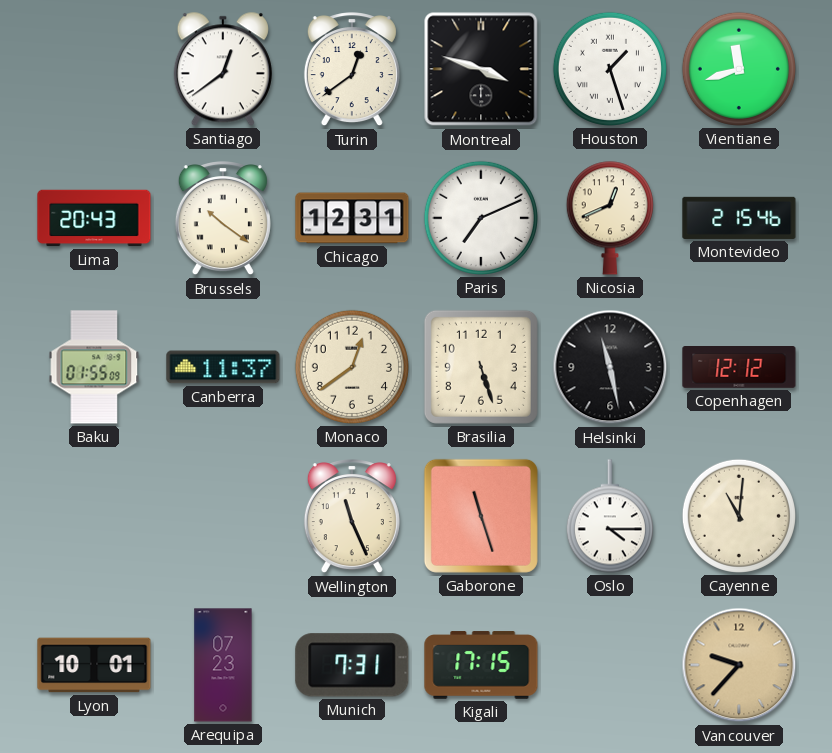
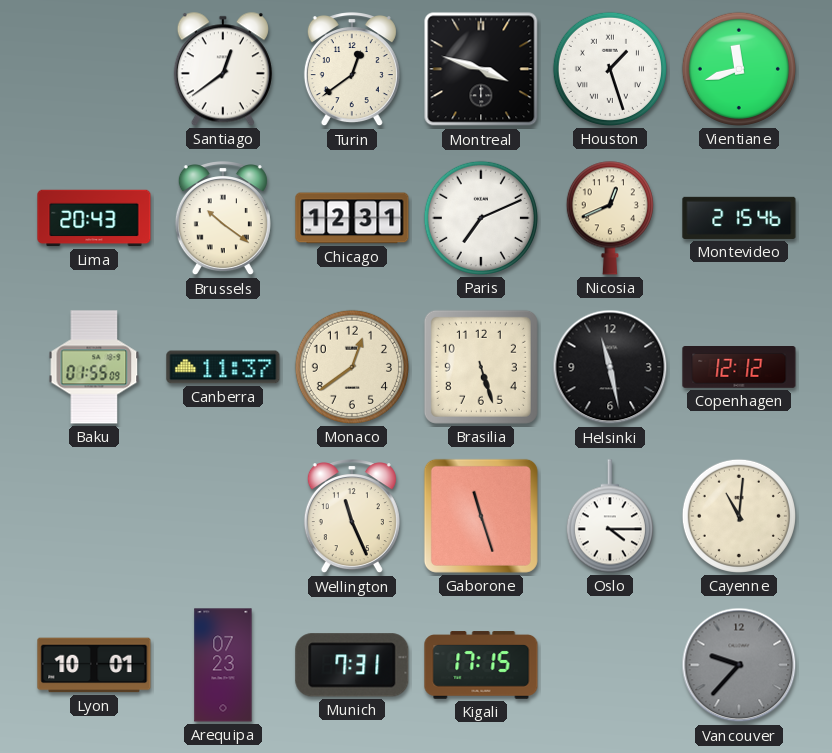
Vancouver dial: champagne -> grey
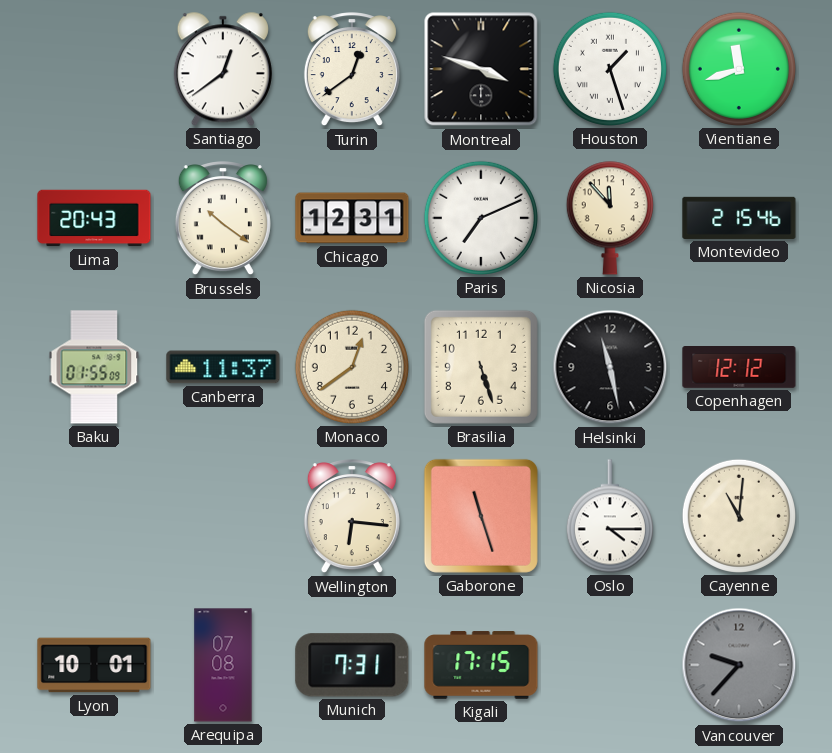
Nicosia: 12:41 -> 11:53
Wellington: 11:26 -> 6:16
Arequipa: 07:23 -> 07:08
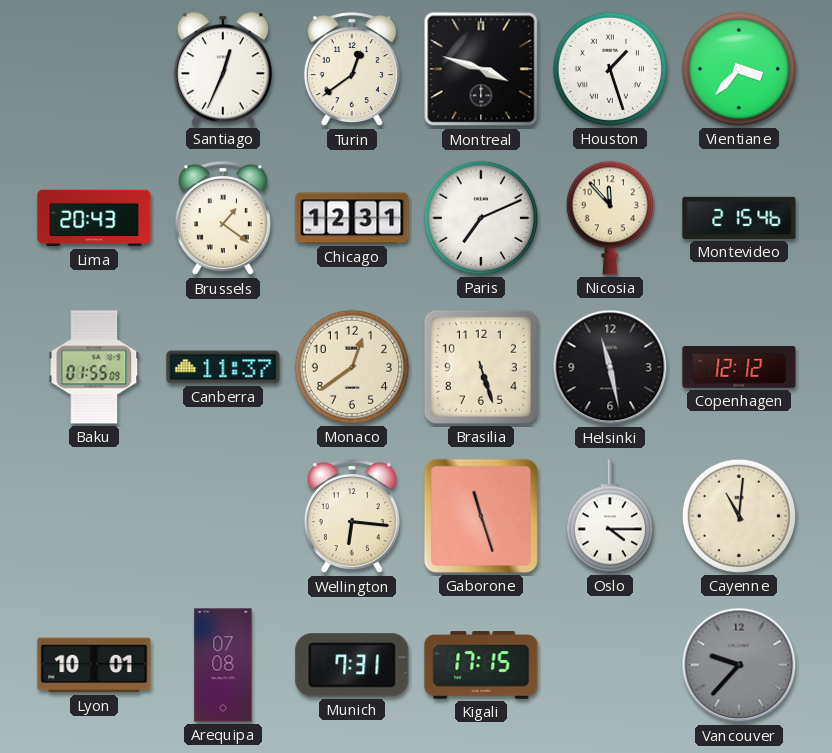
Santiago: 12:39 -> 12:34
Vientiane: 11:42 -> 3:37
Brussels: 10:21 -> 1:21
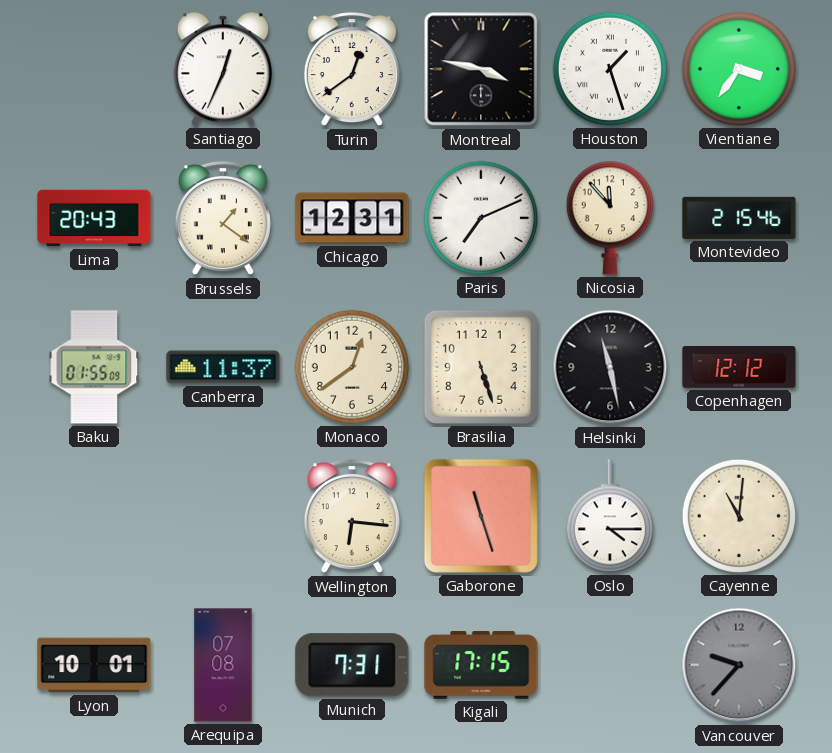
Montreal: 3:48 -> 3:47
Vientiane: 3:37 -> 3:36
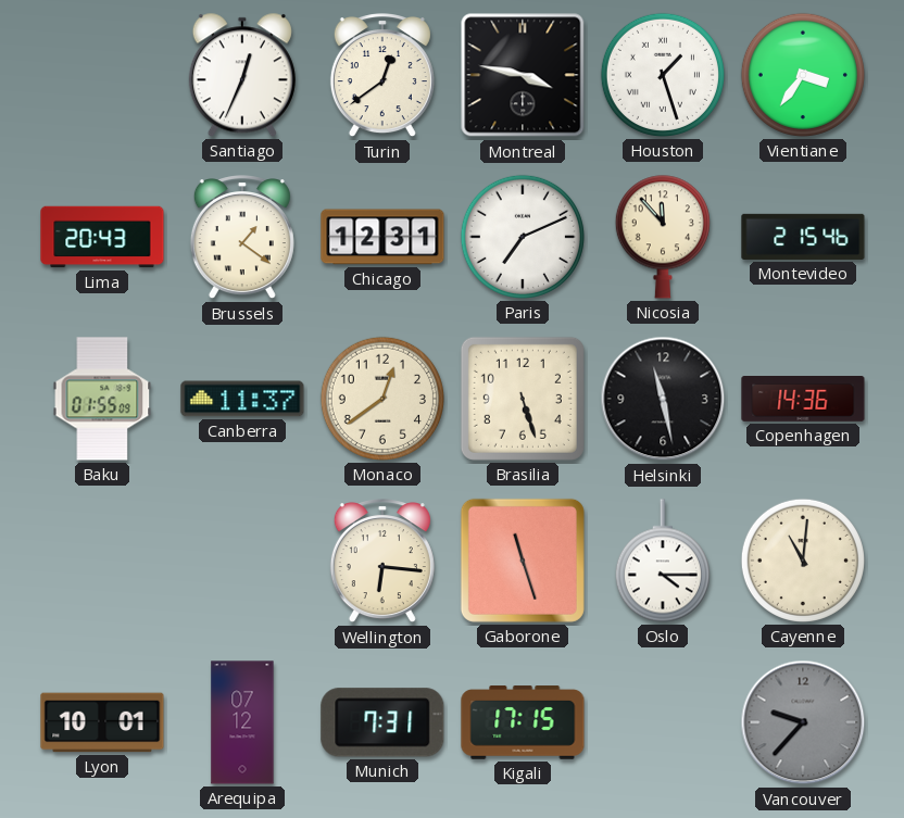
Copenhagen: 12:12 -> 14:36
Arequipa: 07:08 -> 07:12
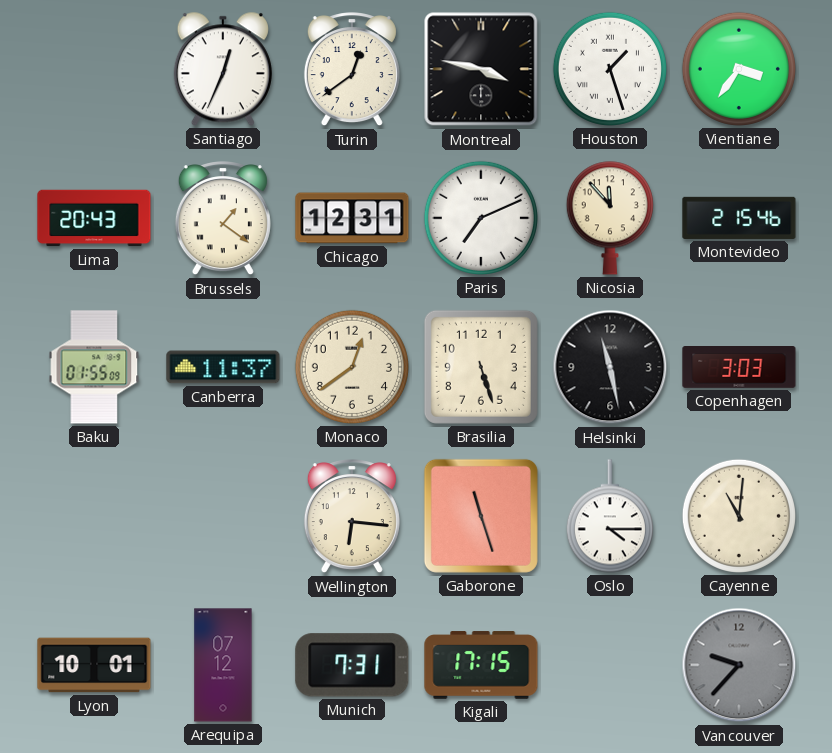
Copenhagen: 14:36 -> 3:03
